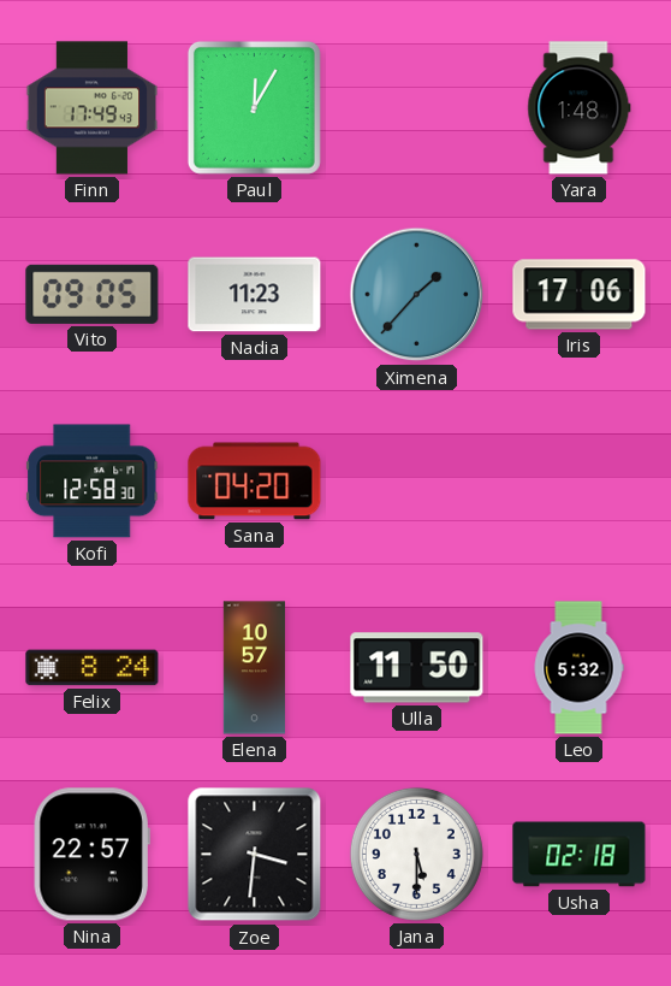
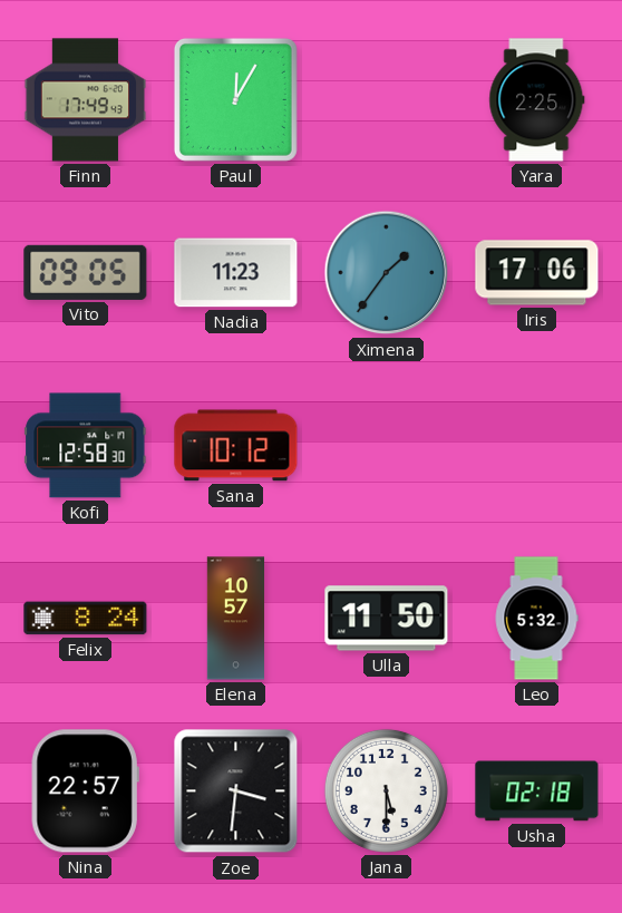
Yara: 1:48 -> 2:25
Ximena: 1:37 -> 1:36
Sana: 04:20 -> 10:12
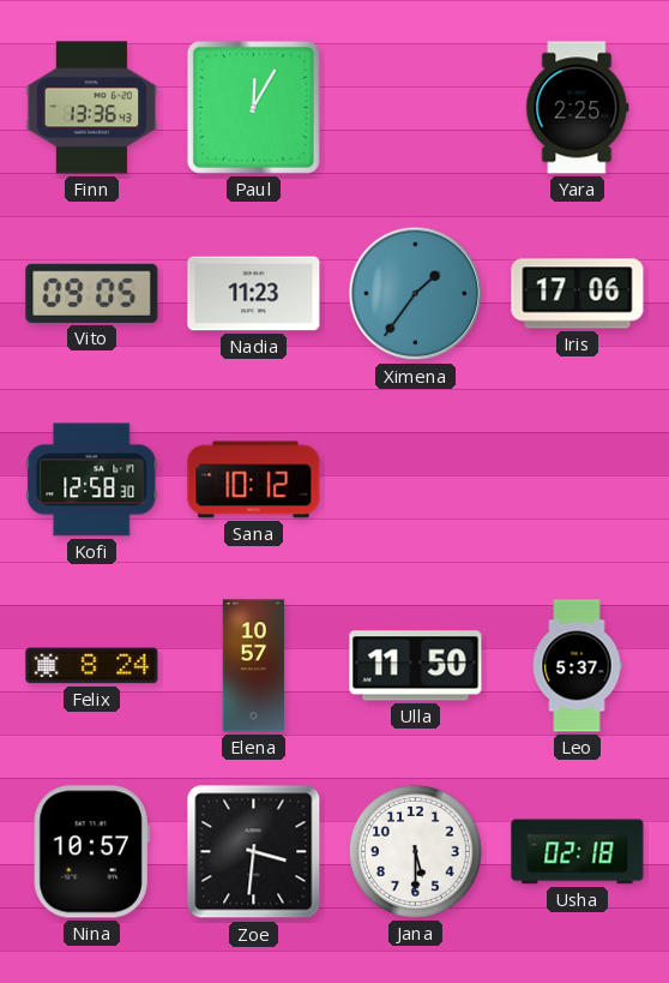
Finn: 17:49 -> 13:36
Leo: 5:32 -> 5:37
Nina: 22:57 -> 10:57
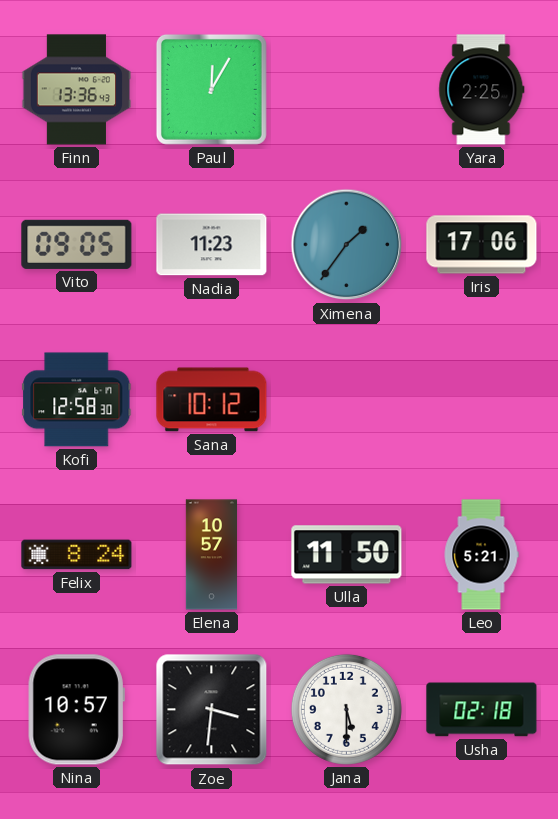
Leo: 5:37 -> 5:21
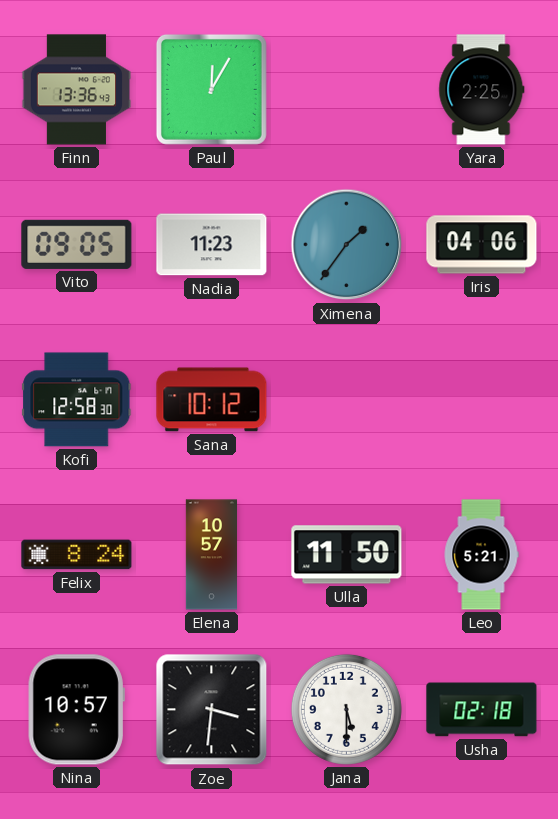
Iris: 17:06 -> 04:06
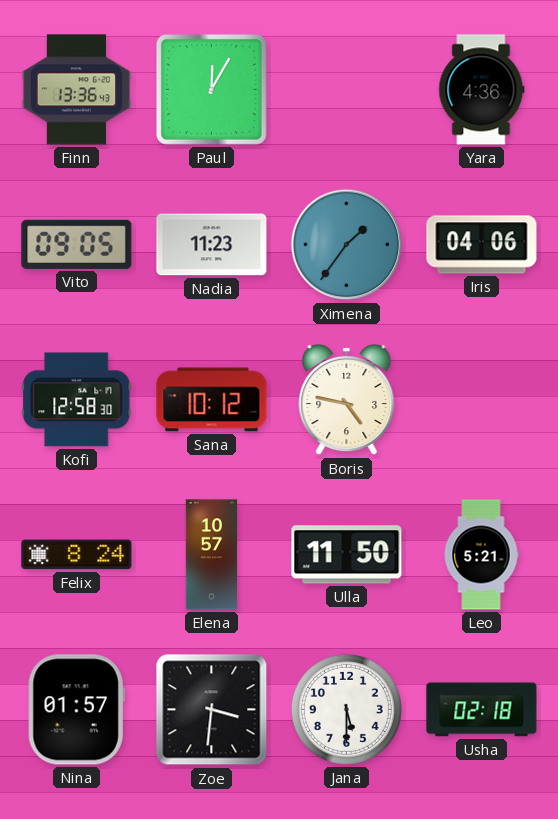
Yara: 2:25 -> 4:36
Boris: none -> 4:47
Nina: 10:57 -> 01:57
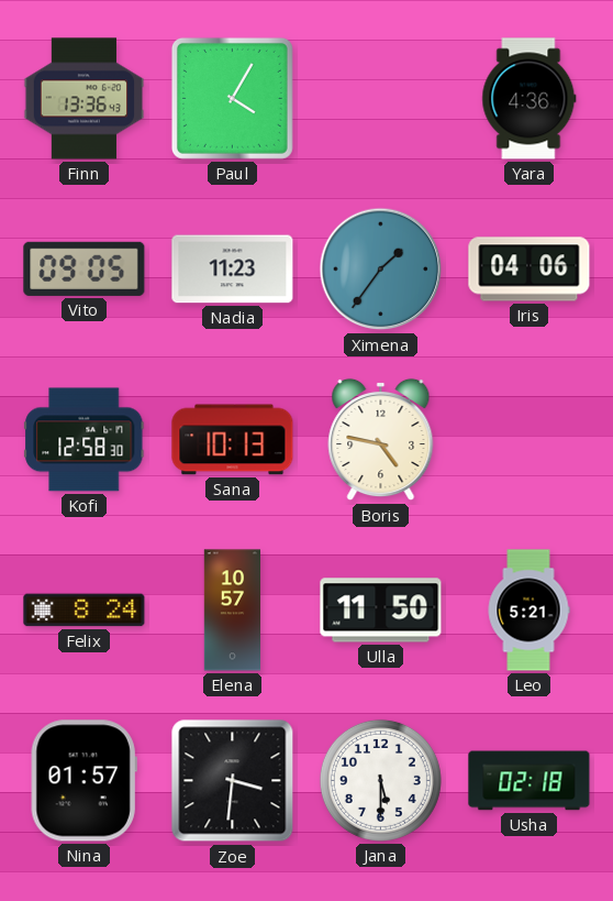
Paul: 12:05 -> 4:05
Sana: 10:12 -> 10:13
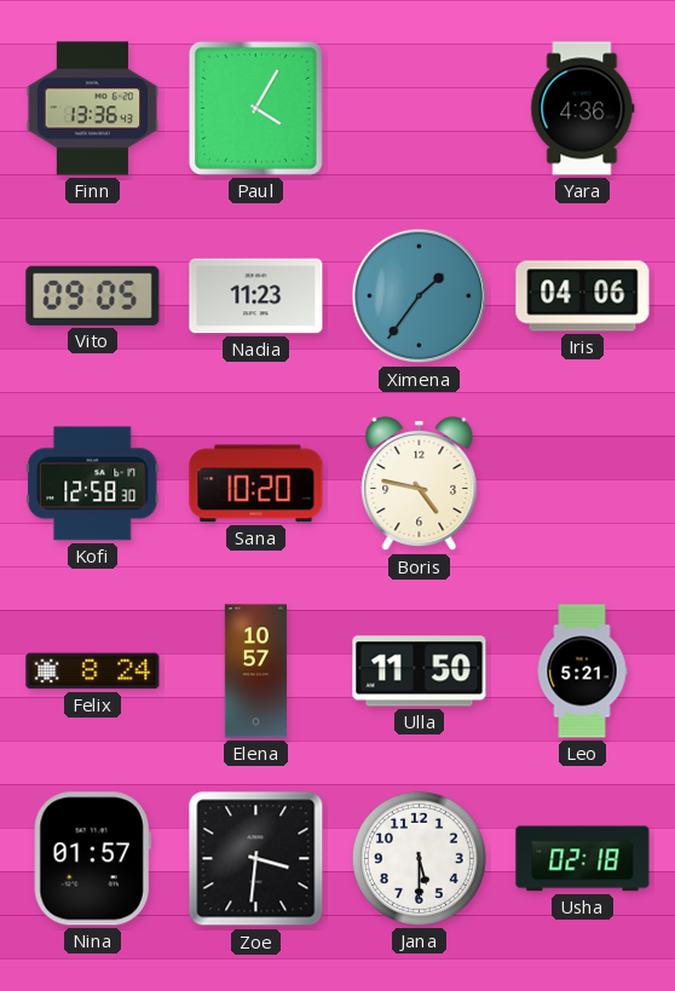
Sana: 10:13 -> 10:20
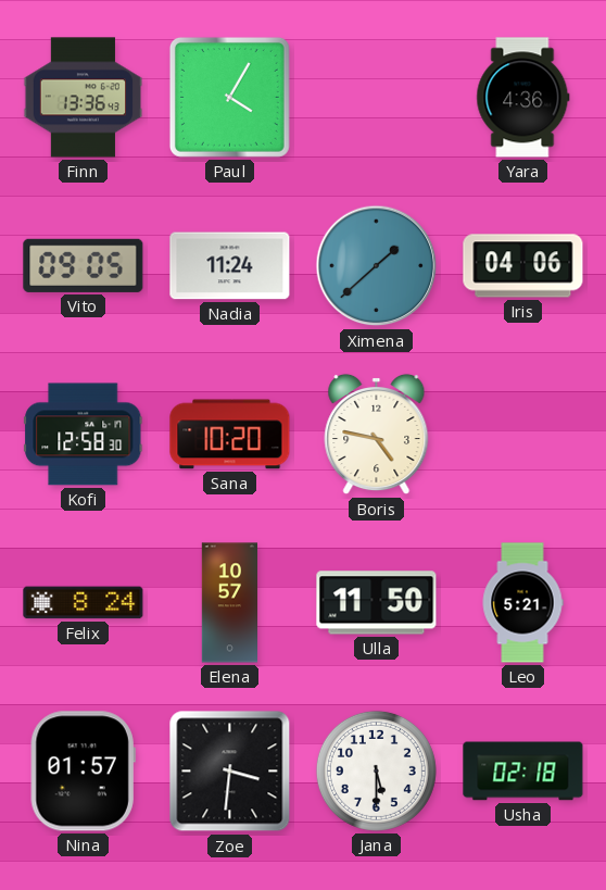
Nadia: 11:23 -> 11:24
Ximena: 1:36 -> 1:38
